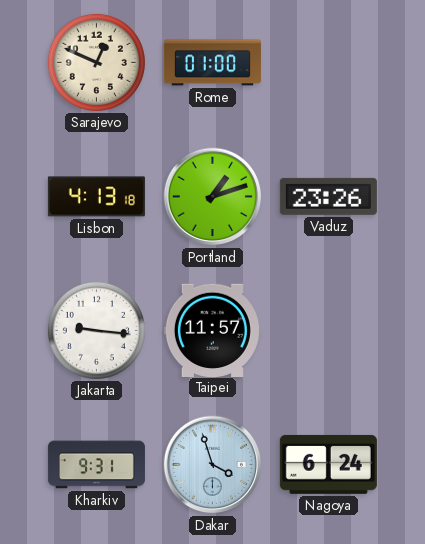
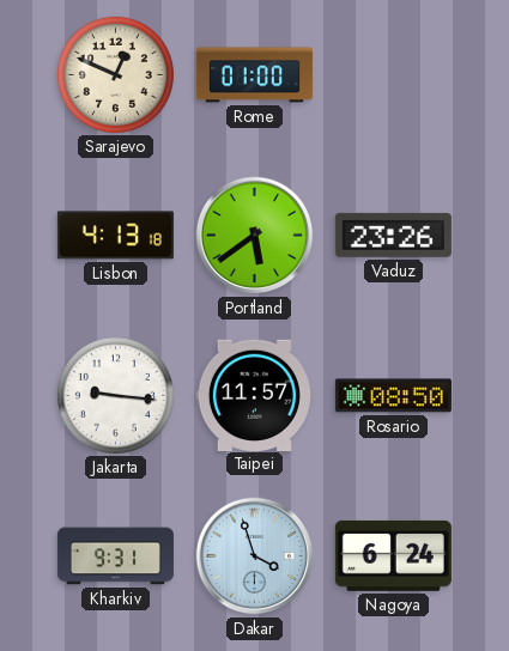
Portland: 1:12 -> 5:39
Rosario: none -> 08:50
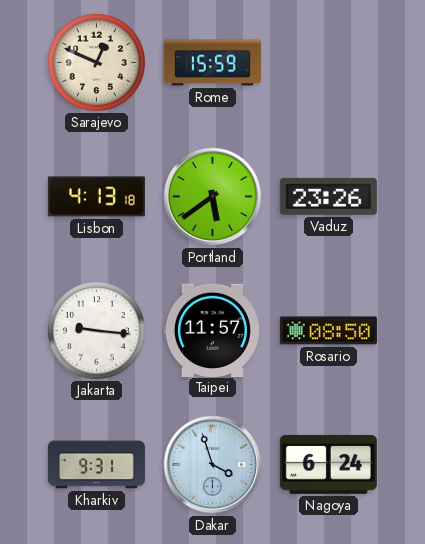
Rome: 01:00 -> 15:59
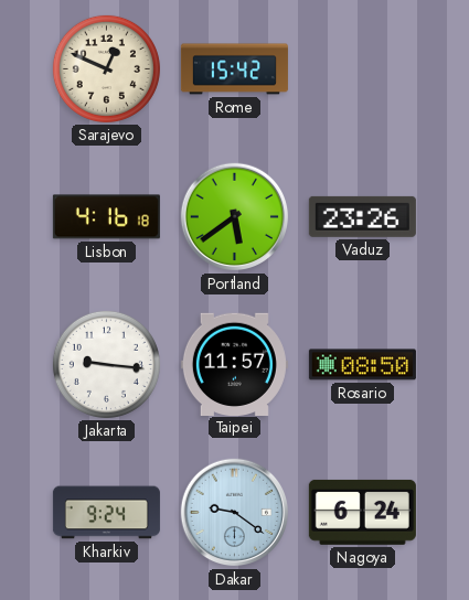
Rome: 15:59 -> 15:42
Lisbon: 4:13 -> 4:16
Kharkiv: 9:31 -> 9:24
Dakar: 3:57 -> 9:21
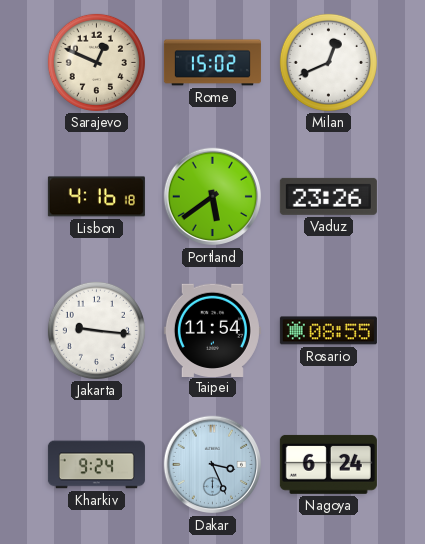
Rome: 15:42 -> 15:02
Milan: none -> 12:41
Taipei: 11:57 -> 11:54
Rosario: 08:50 -> 08:55
Dakar: 9:21 -> 3:26
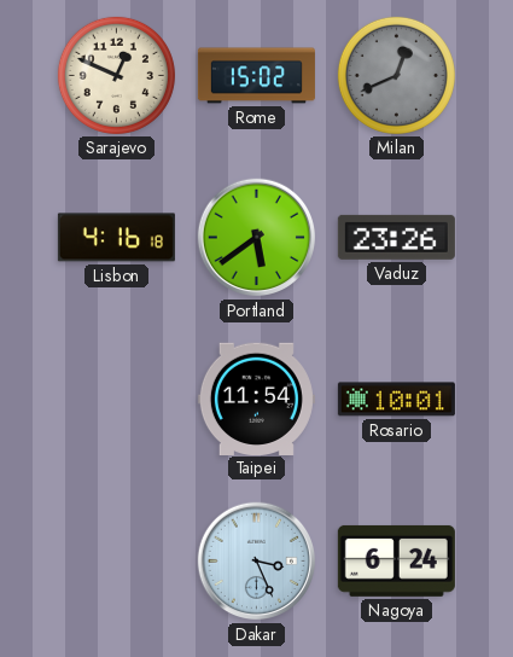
Milan dial: white -> grey
Jakarta: 9:16 -> none
Rosario: 08:55 -> 10:01
Kharkiv: 9:24 -> none
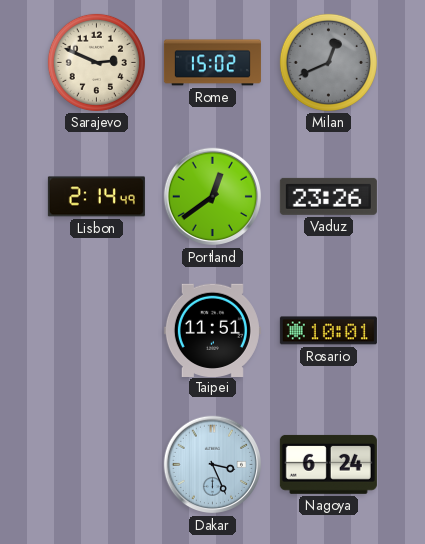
Sarajevo: 12:49 -> 2:49
Lisbon: 4:16 -> 2:14
Portland: 5:39 -> 12:39
Taipei: 11:54 -> 11:51
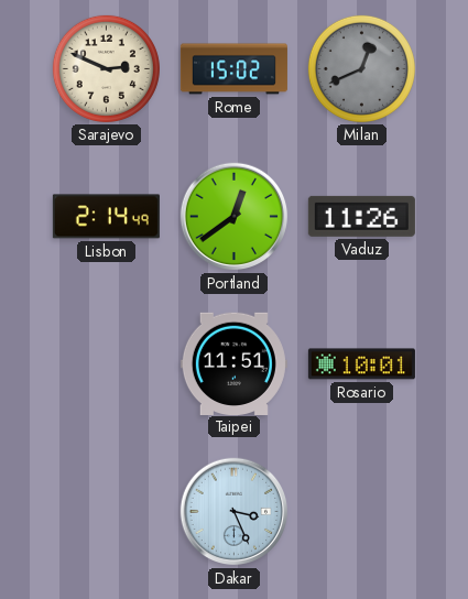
Vaduz: 23:26 -> 11:26
Nagoya: 6:24 -> none
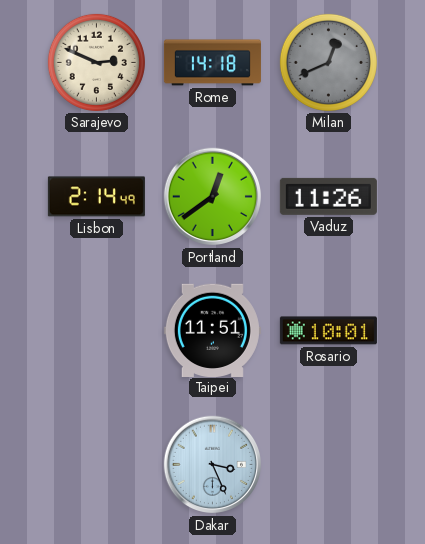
Rome: 15:02 -> 14:18
